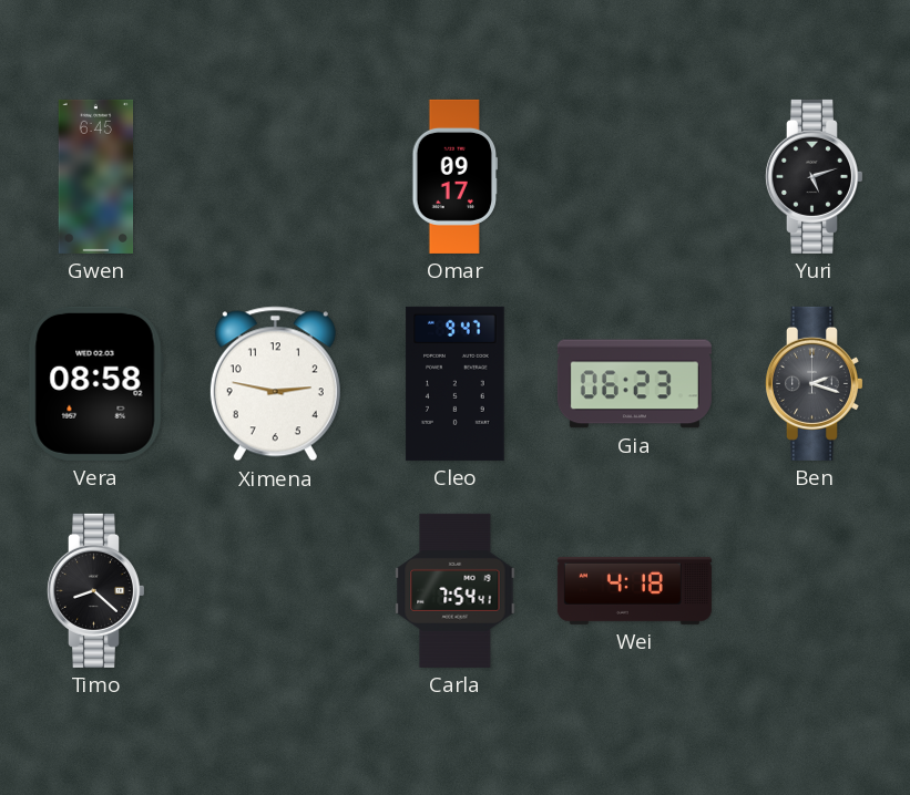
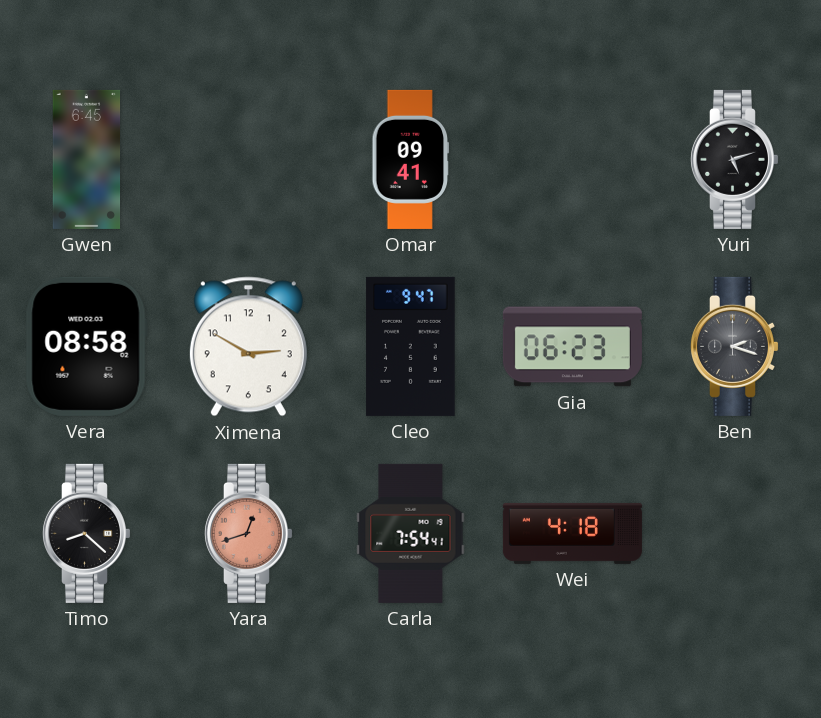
Omar: 09:17 -> 09:41
Ximena: 2:47 -> 2:50
Yara: none -> 12:42
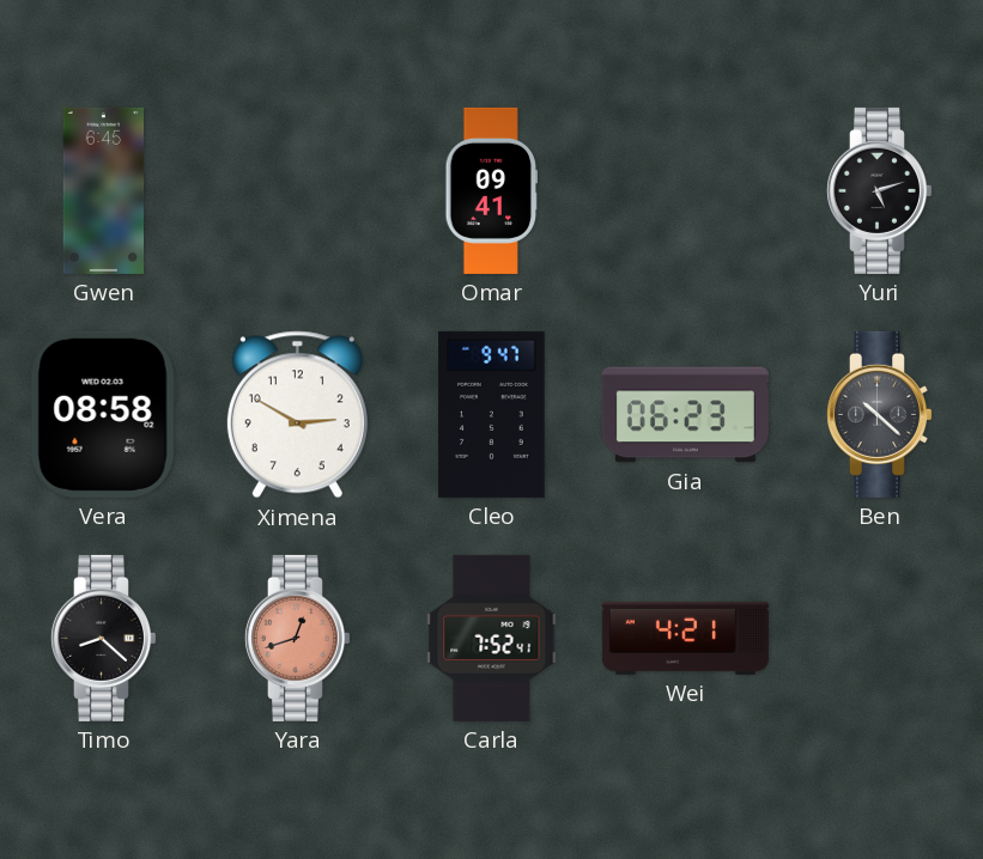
Ben: 2:18 -> 10:22
Carla: 7:54 -> 7:52
Wei: 4:18 -> 4:21
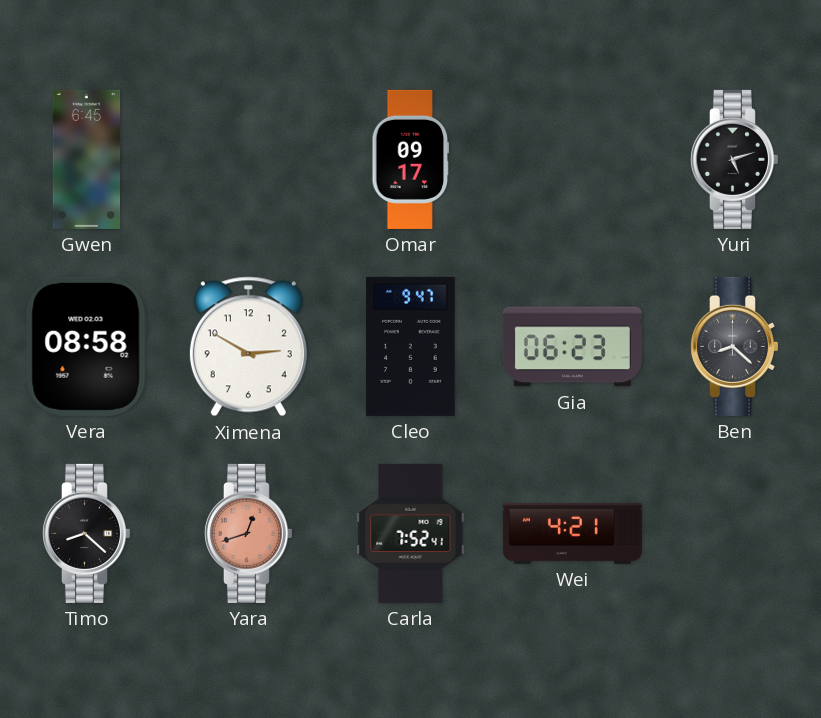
Omar: 09:41 -> 09:17
Ben: 10:22 -> 8:22
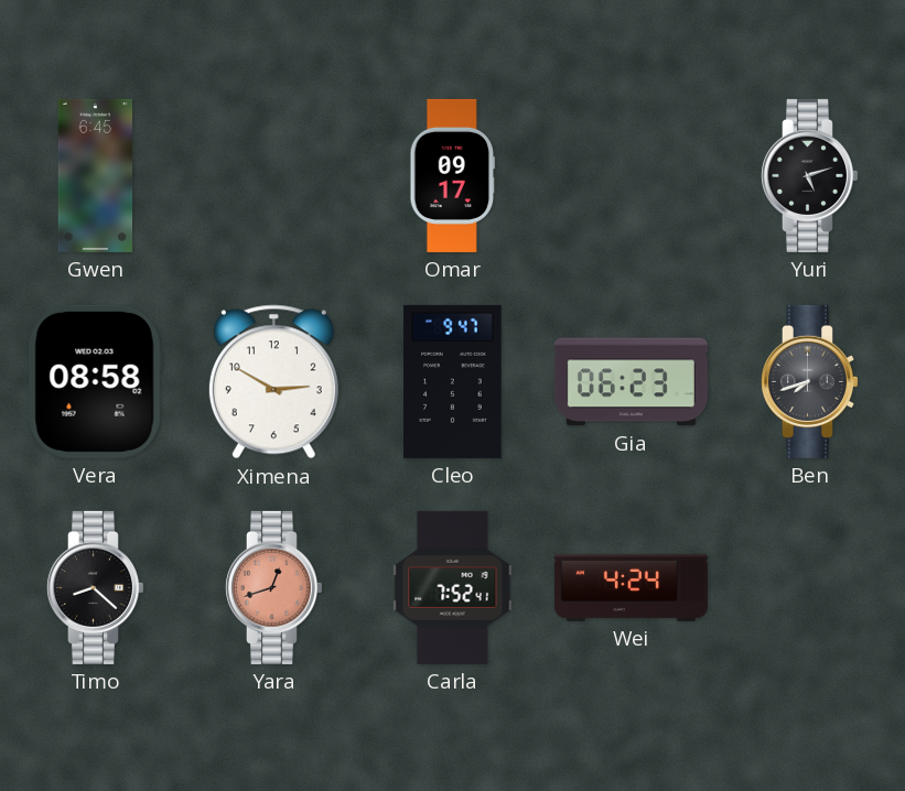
Ben: 8:22 -> 7:42
Wei: 4:21 -> 4:24
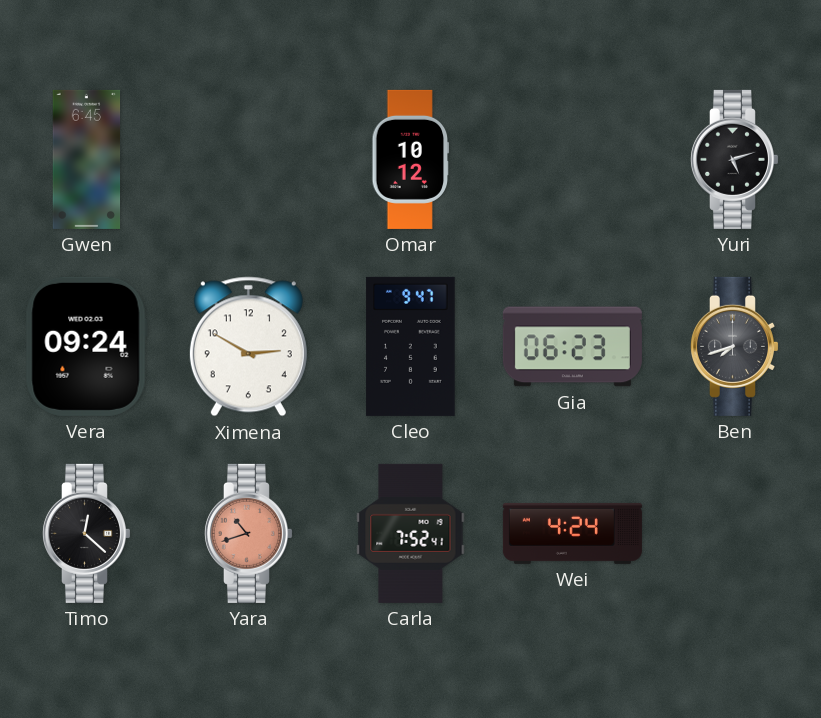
Omar: 09:17 -> 10:12
Vera: 08:58 -> 09:24
Timo: 8:22 -> 12:22
Yara: 12:42 -> 10:42
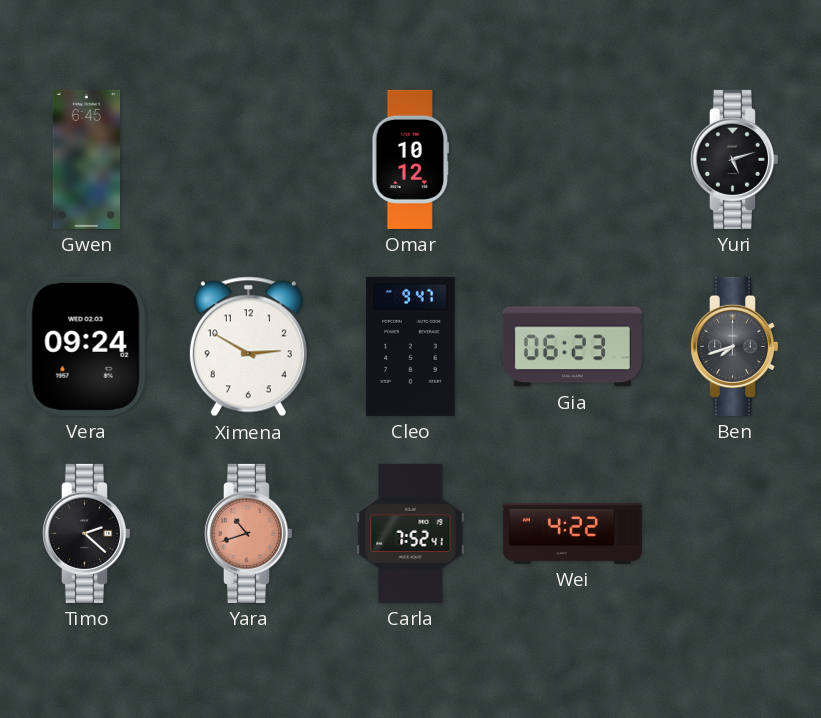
Timo: 12:22 -> 2:22
Wei: 4:24 -> 4:22
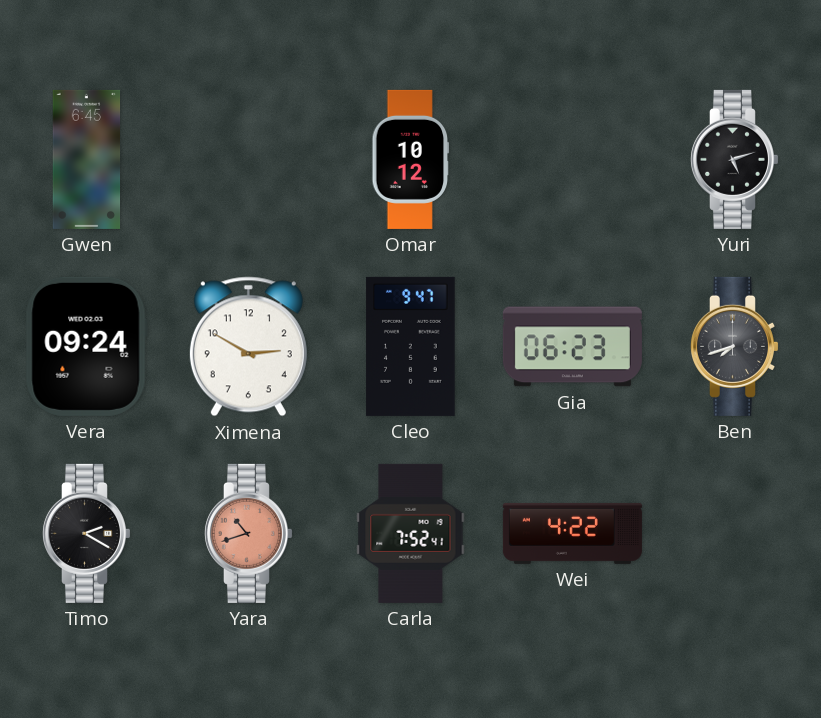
Timo: 2:22 -> 2:20
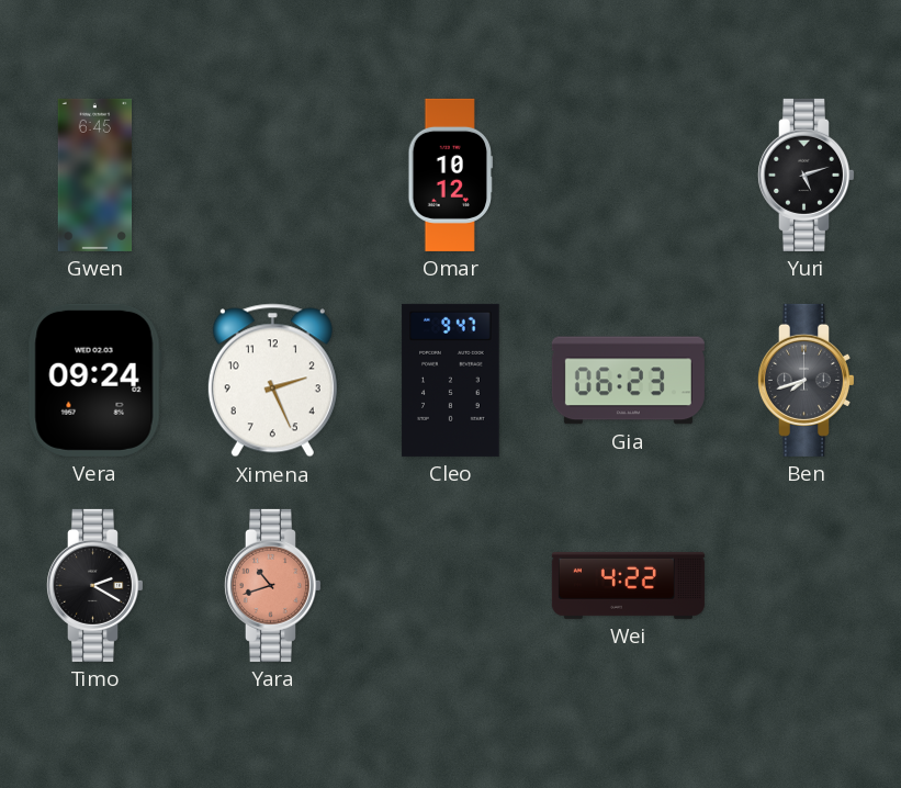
Ximena: 2:50 -> 2:26
Carla: 7:52 -> none
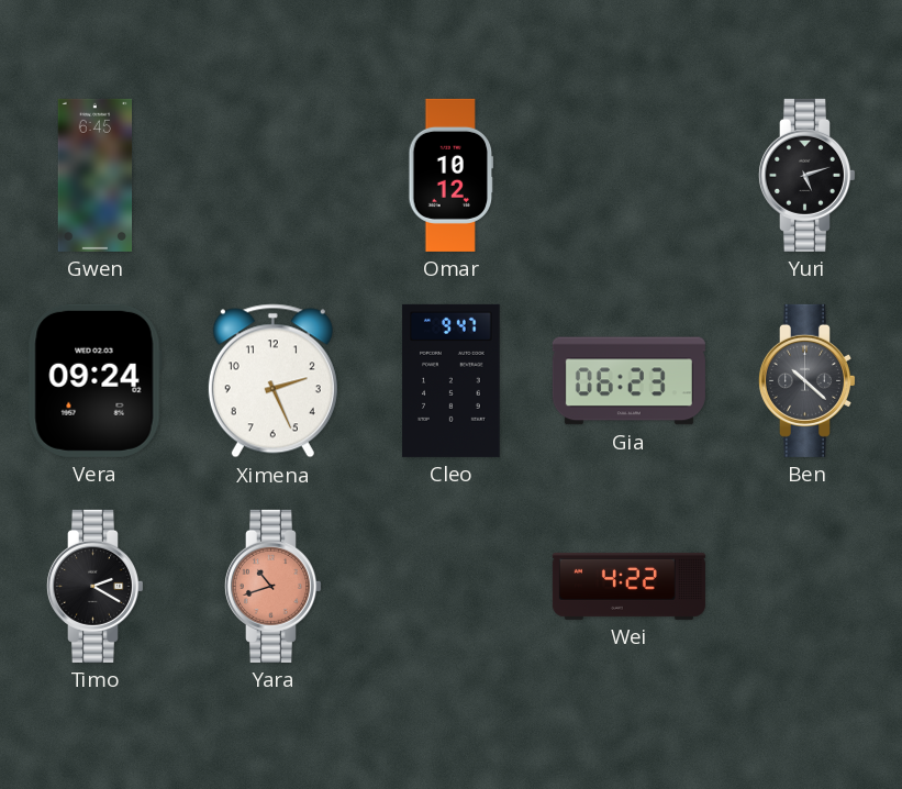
Ben: 7:42 -> 10:22
